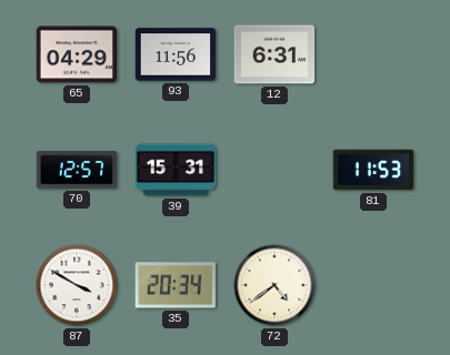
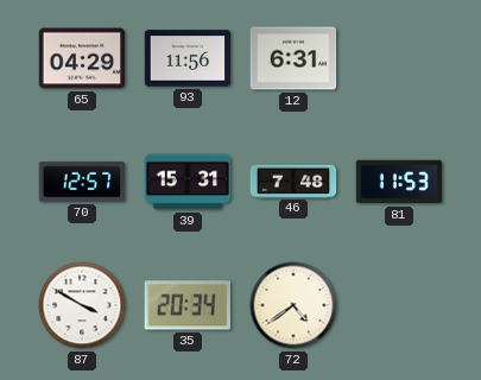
46: none -> 7:48
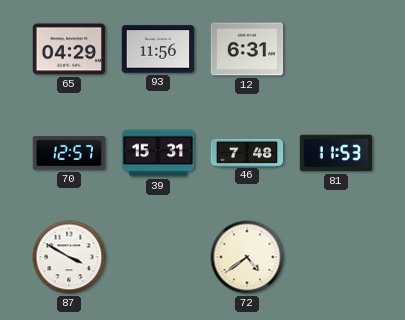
35: 20:34 -> none
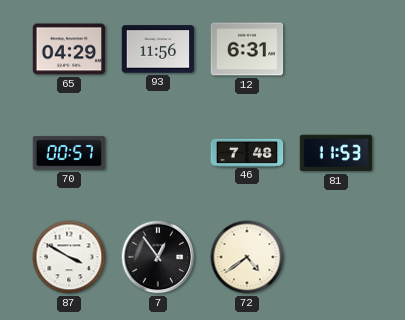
70: 12:57 -> 00:57
39: 15:31 -> none
7: none -> 12:54
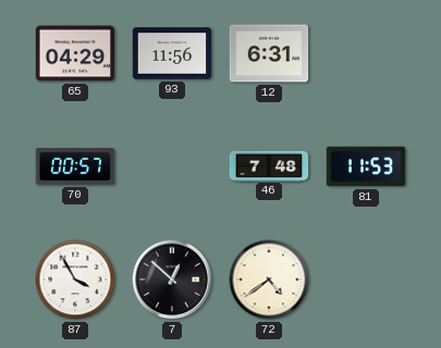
87: 3:50 -> 3:55
7: 12:54 -> 12:52
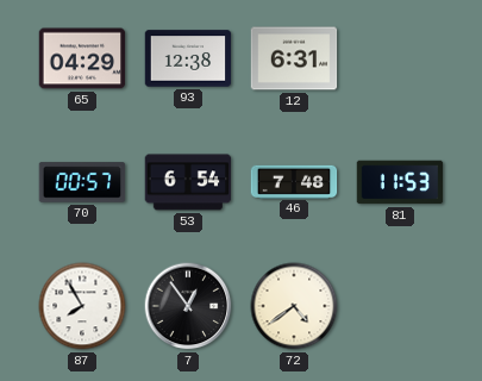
93: 11:56 -> 12:38
53: none -> 6:54
87: 3:55 -> 7:55
7: 12:52 -> 12:54
